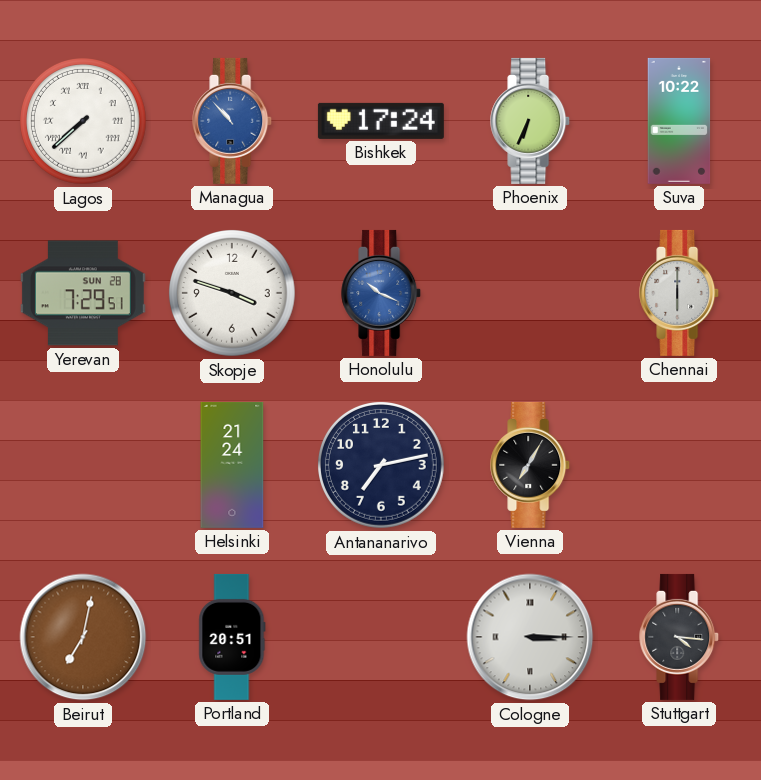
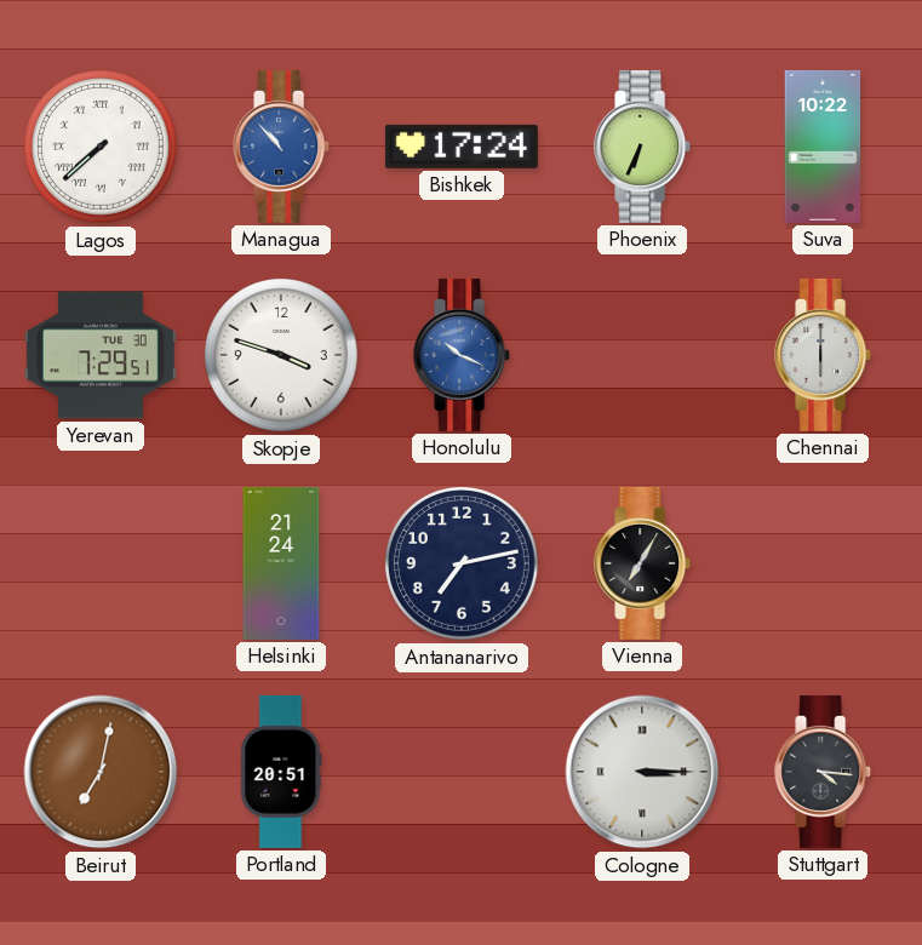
Yerevan date: SUN 28 -> TUE 30
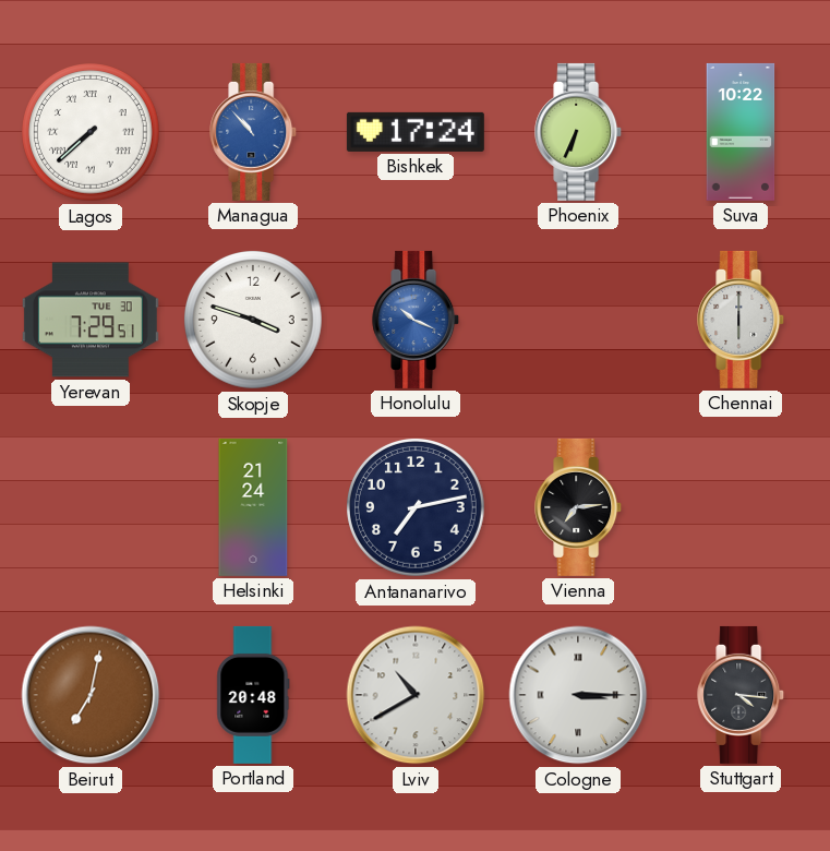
Vienna: 7:05 -> 7:14
Portland: 20:51 -> 20:48
Lviv: none -> 10:40
